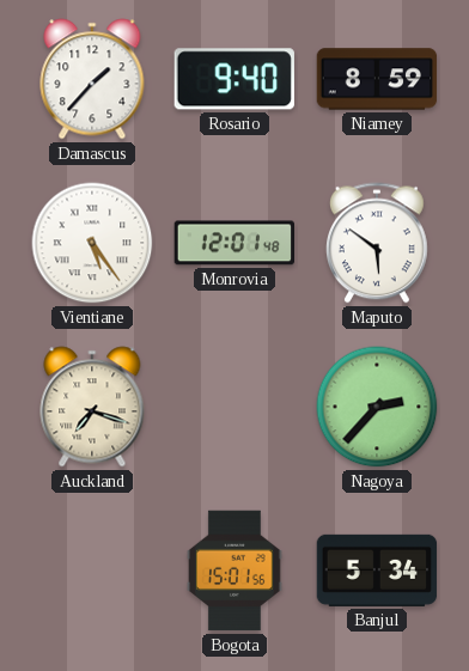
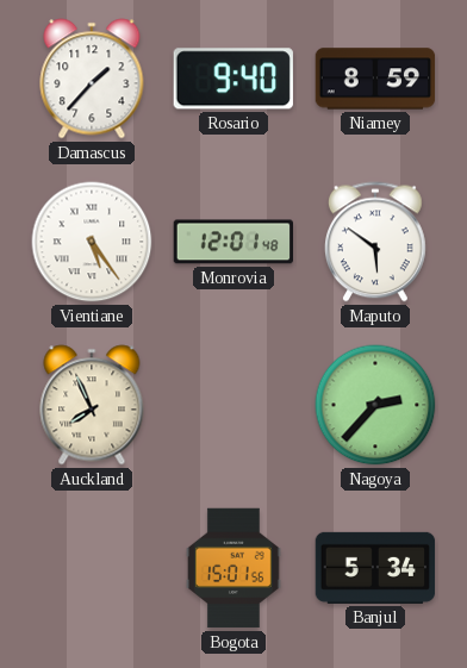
Auckland: 7:18 -> 7:56
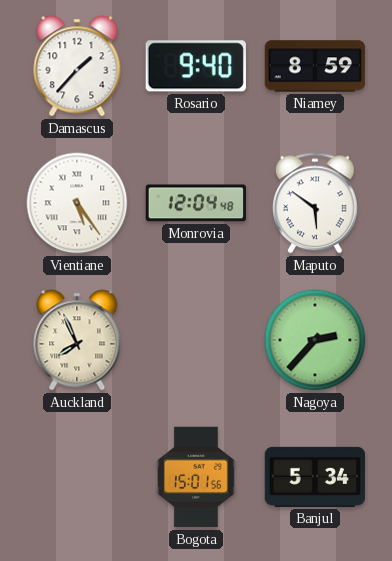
Monrovia: 12:01 -> 12:04
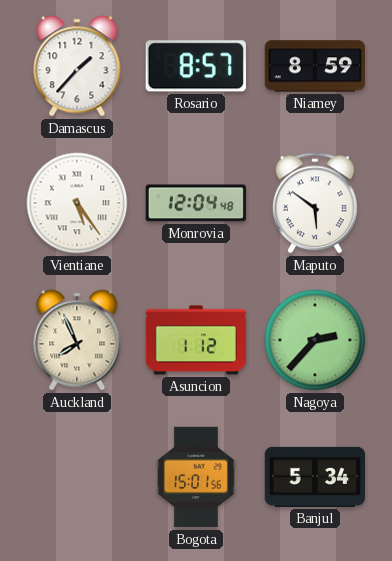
Rosario: 9:40 -> 8:57
Asuncion: none -> 1:12
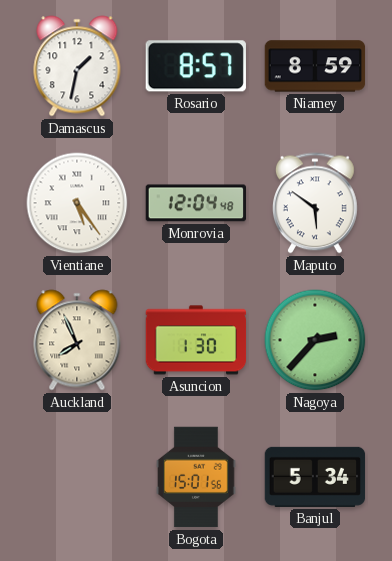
Damascus: 1:37 -> 1:32
Asuncion: 1:12 -> 1:30
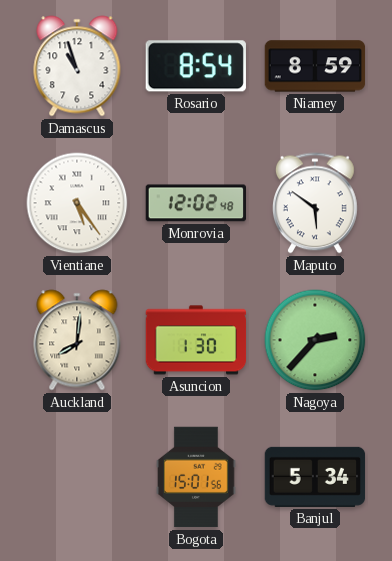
Damascus: 1:32 -> 10:57
Rosario: 8:57 -> 8:54
Monrovia: 12:04 -> 12:02
Auckland: 7:56 -> 8:01
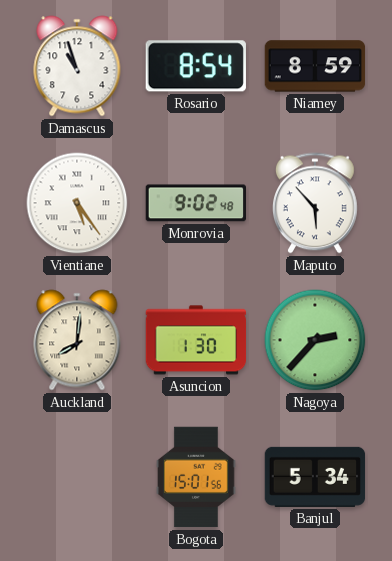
Monrovia: 12:02 -> 9:02
Maputo: 5:51 -> 5:53
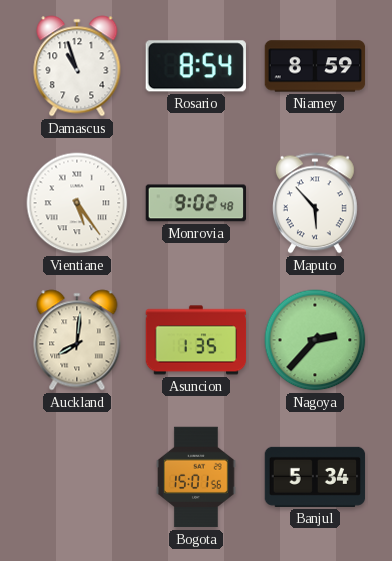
Asuncion: 1:30 -> 1:35
